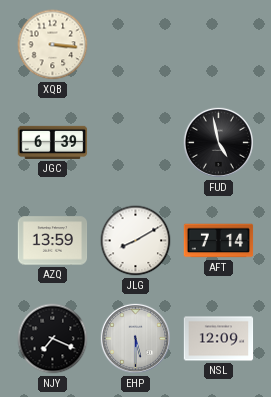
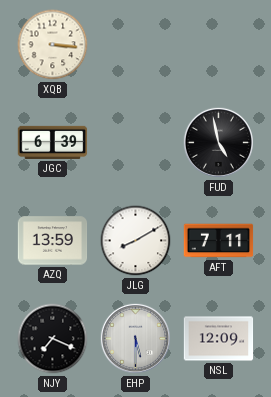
AFT: 7:14 -> 7:11
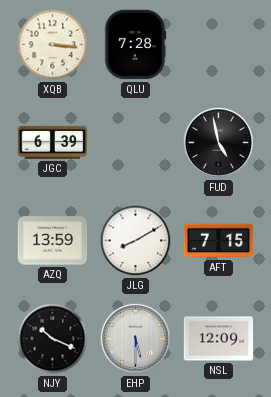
QLU: none -> 7:28
AFT: 7:11 -> 7:15
NJY: 7:19 -> 10:19
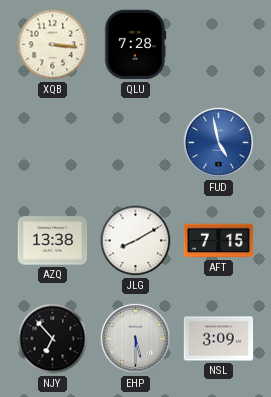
JGC: 6:39 -> none
FUD dial: black -> blue
AZQ: 13:59 -> 13:38
NJY: 10:19 -> 6:53
NSL: 12:09 -> 3:09
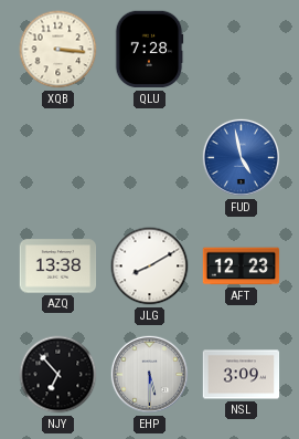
AFT: 7:15 -> 12:23
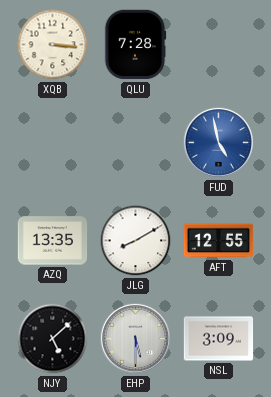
AZQ: 13:38 -> 13:35
AFT: 12:23 -> 12:55
NJY: 6:53 -> 5:08
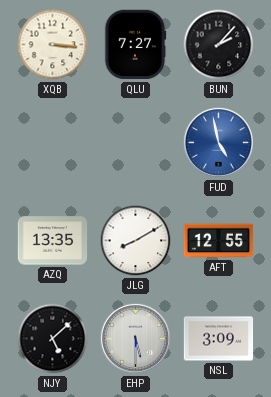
QLU: 7:28 -> 7:27
BUN: none -> 2:07
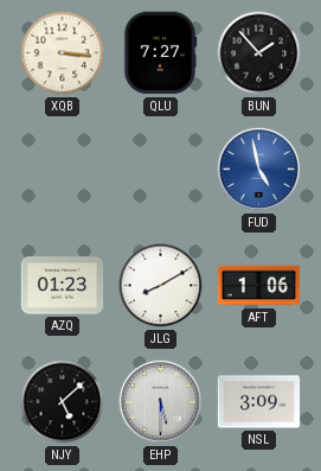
BUN: 2:07 -> 1:53
AZQ: 13:35 -> 01:23
AFT: 12:55 -> 1:06
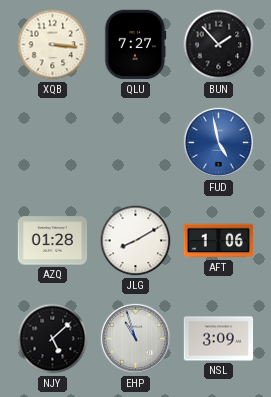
AZQ: 01:23 -> 01:28
EHP: 5:30 -> 10:57
